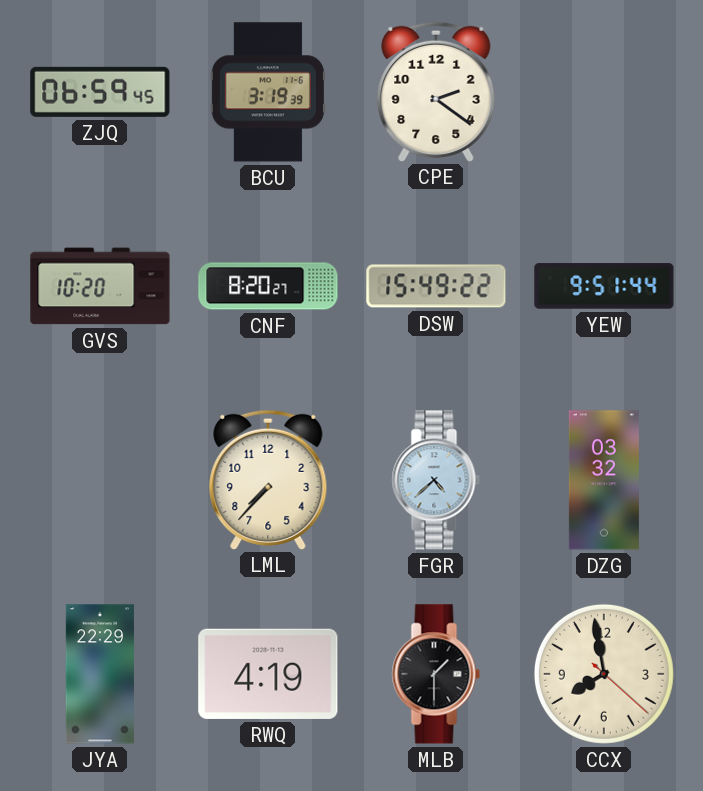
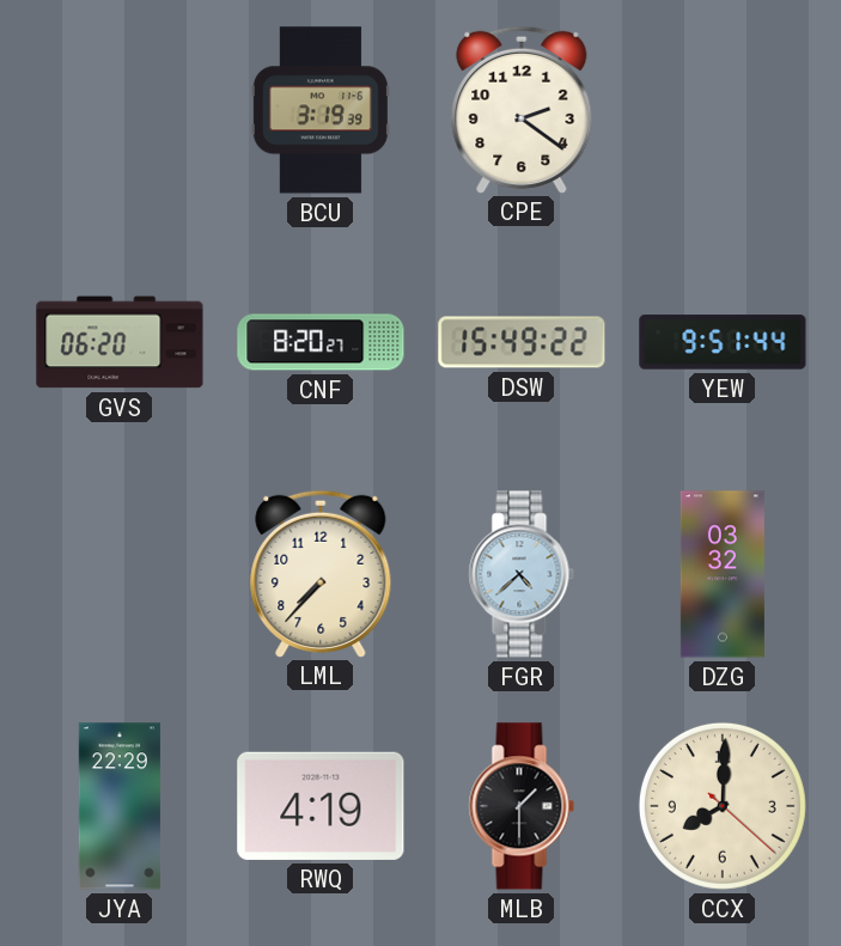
ZJQ: 06:59 -> none
GVS: 10:20 -> 06:20
CCX: 7:58 -> 8:00
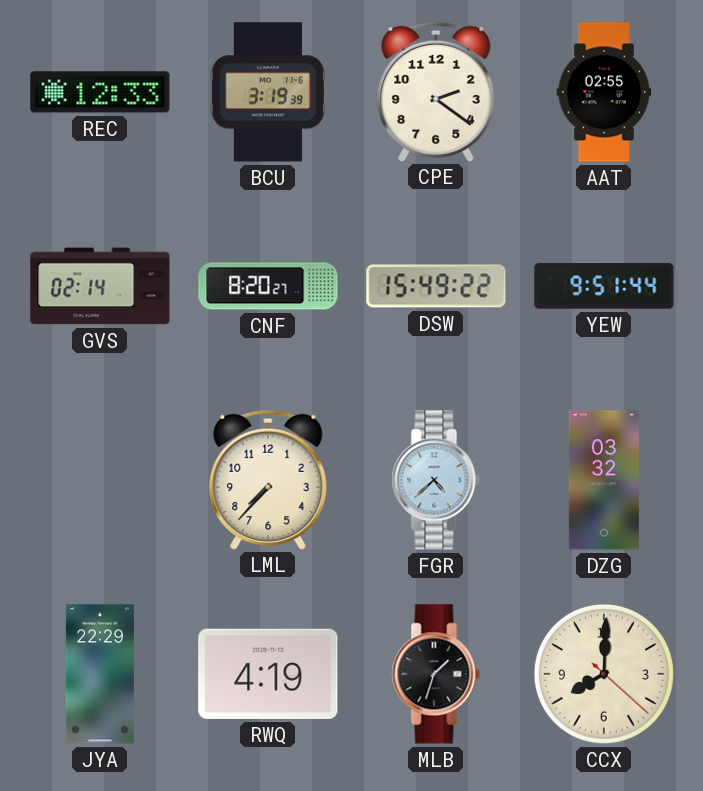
REC: none -> 12:33
AAT: none -> 02:55
GVS: 06:20 -> 02:14
MLB: 1:30 -> 1:33
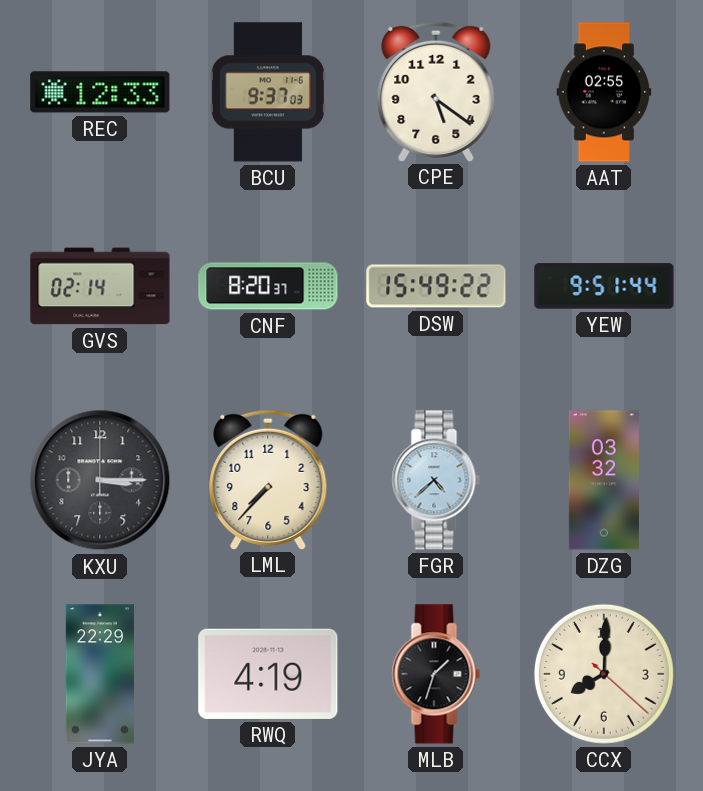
BCU: 3:19 -> 9:37
CPE: 2:21 -> 5:21
CNF: 8:20:27 -> 8:20:37
KXU: none -> 3:15
